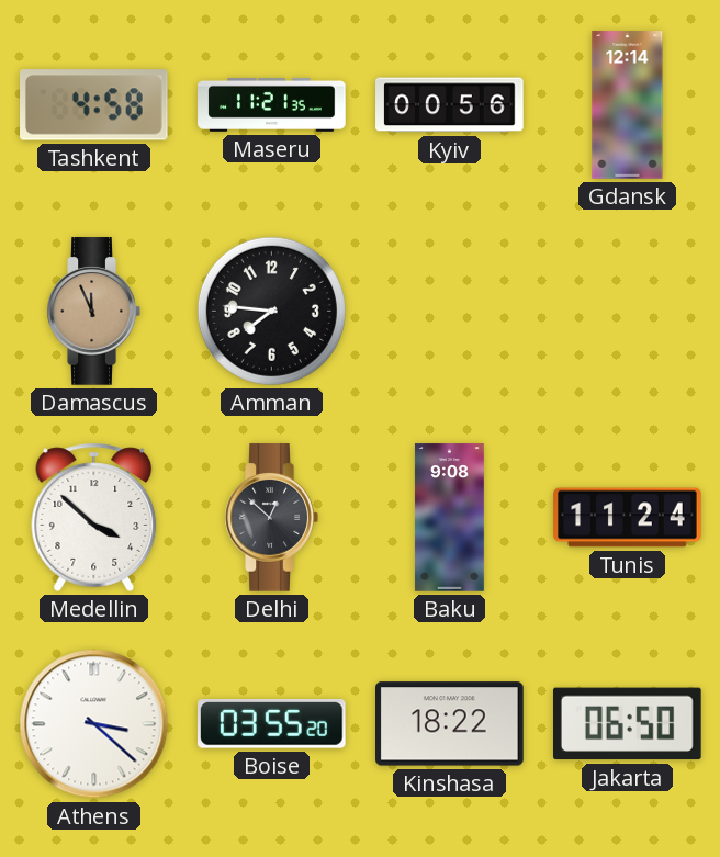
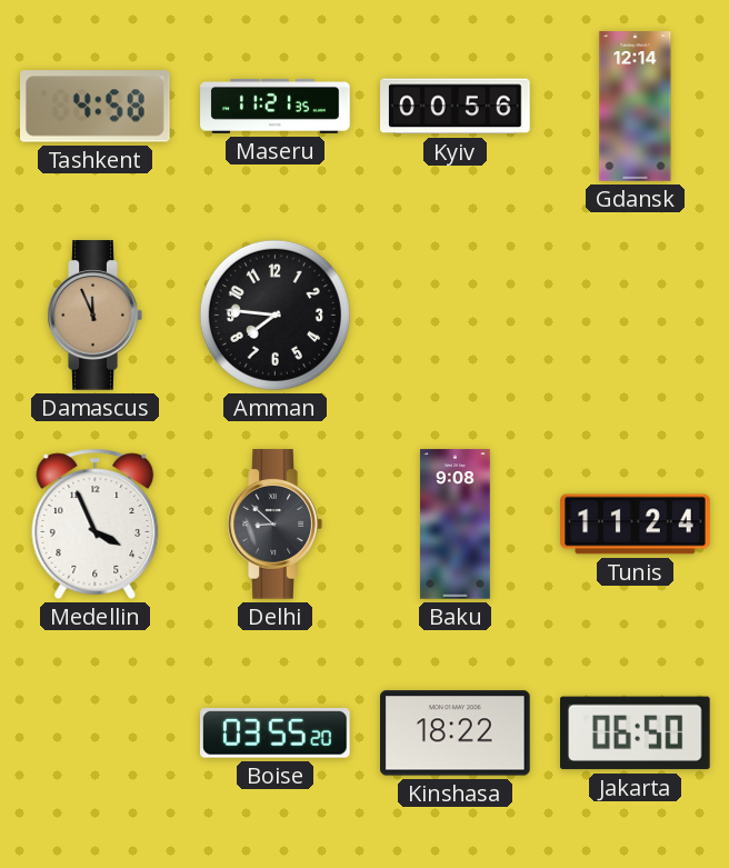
Medellin: 3:52 -> 3:56
Delhi: 12:52 -> 8:52
Athens: 3:22 -> none
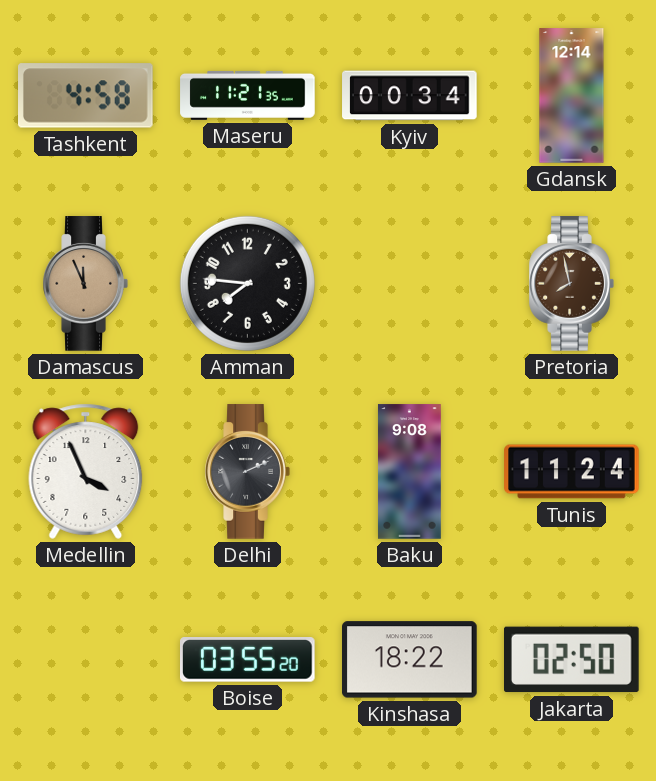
Kyiv: 00:56 -> 00:34
Pretoria: none -> 7:58
Delhi: 8:52 -> 2:11
Jakarta: 06:50 -> 02:50
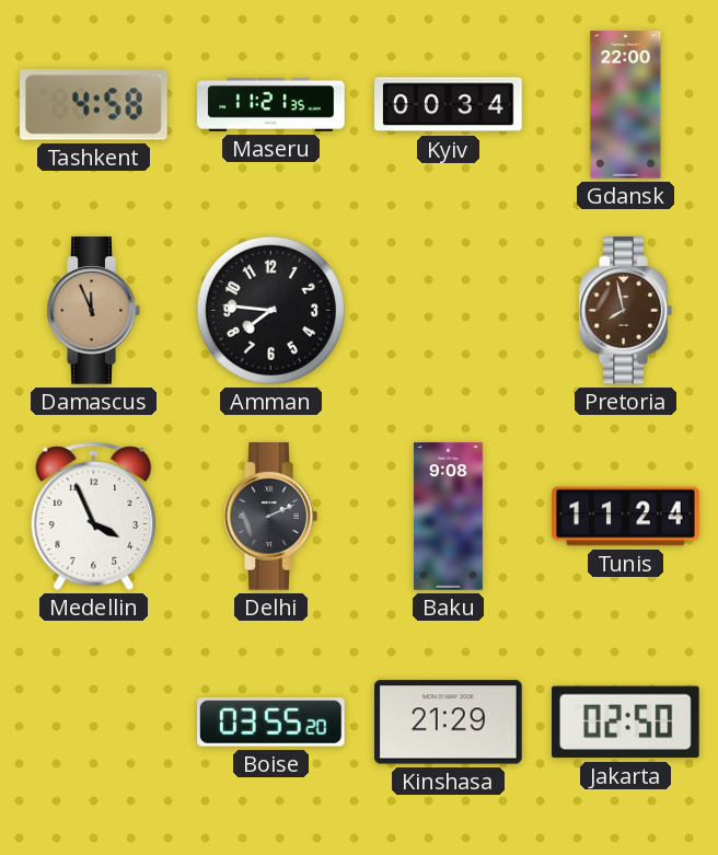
Gdansk: 12:14 -> 22:00
Kinshasa: 18:22 -> 21:29
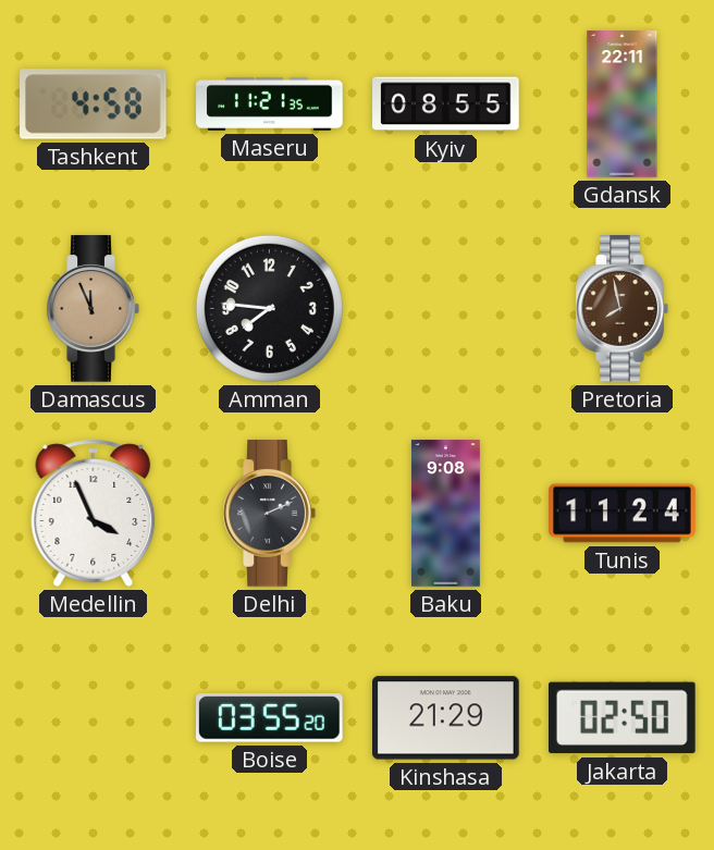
Kyiv: 00:34 -> 08:55
Gdansk: 22:00 -> 22:11
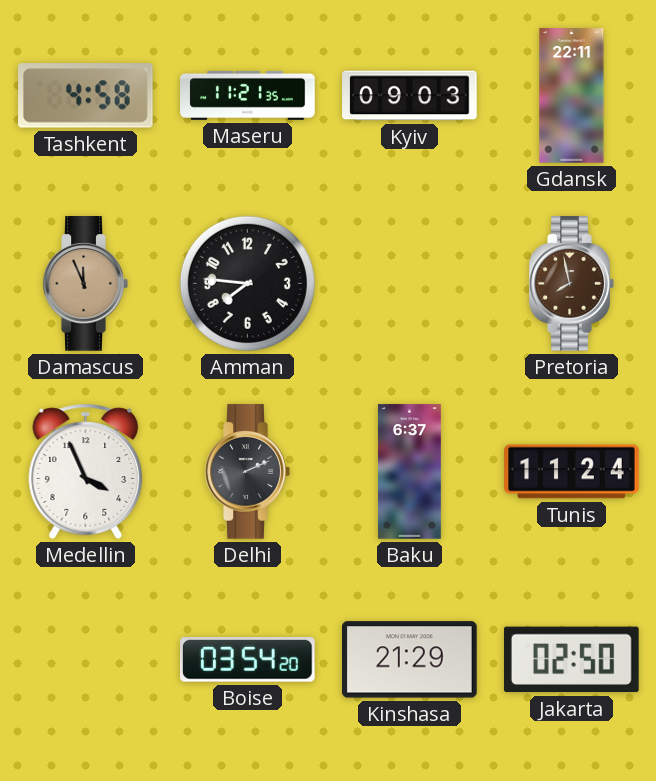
Kyiv: 08:55 -> 09:03
Baku: 9:08 -> 6:37
Boise: 03:55 -> 03:54
